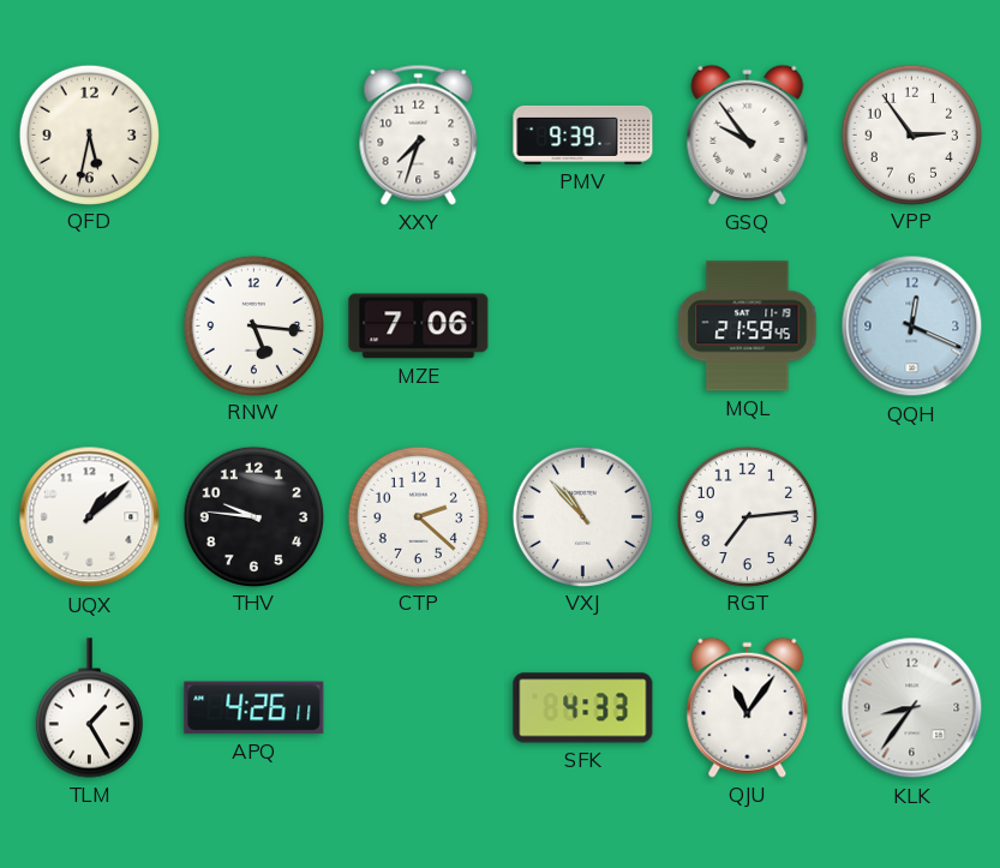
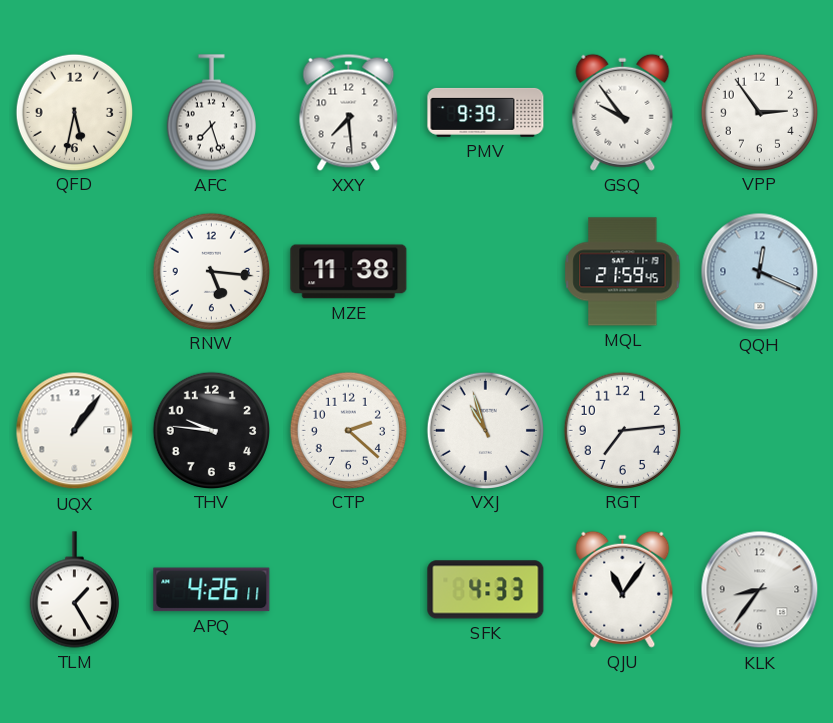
AFC: none -> 7:27
XXY: 7:33 -> 7:29
MZE: 7:06 -> 11:38
UQX: 1:08 -> 1:06
VXJ: 10:53 -> 10:57
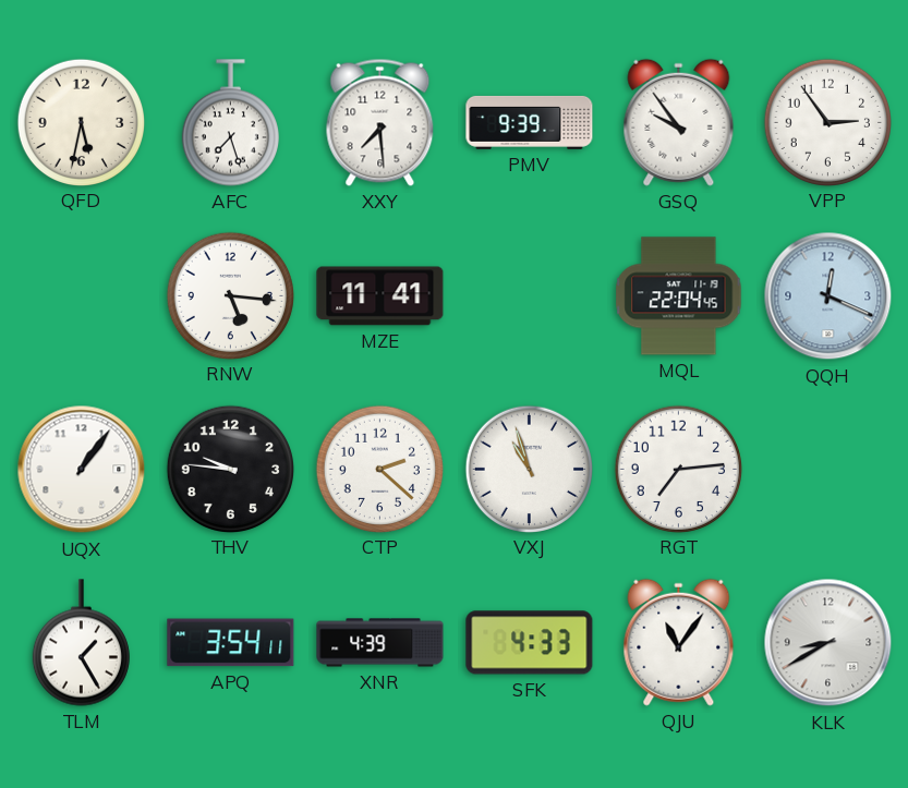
MZE: 11:38 -> 11:41
MQL: 21:59 -> 22:04
APQ: 4:26 -> 3:54
XNR: none -> 4:39
KLK: 8:36 -> 8:40
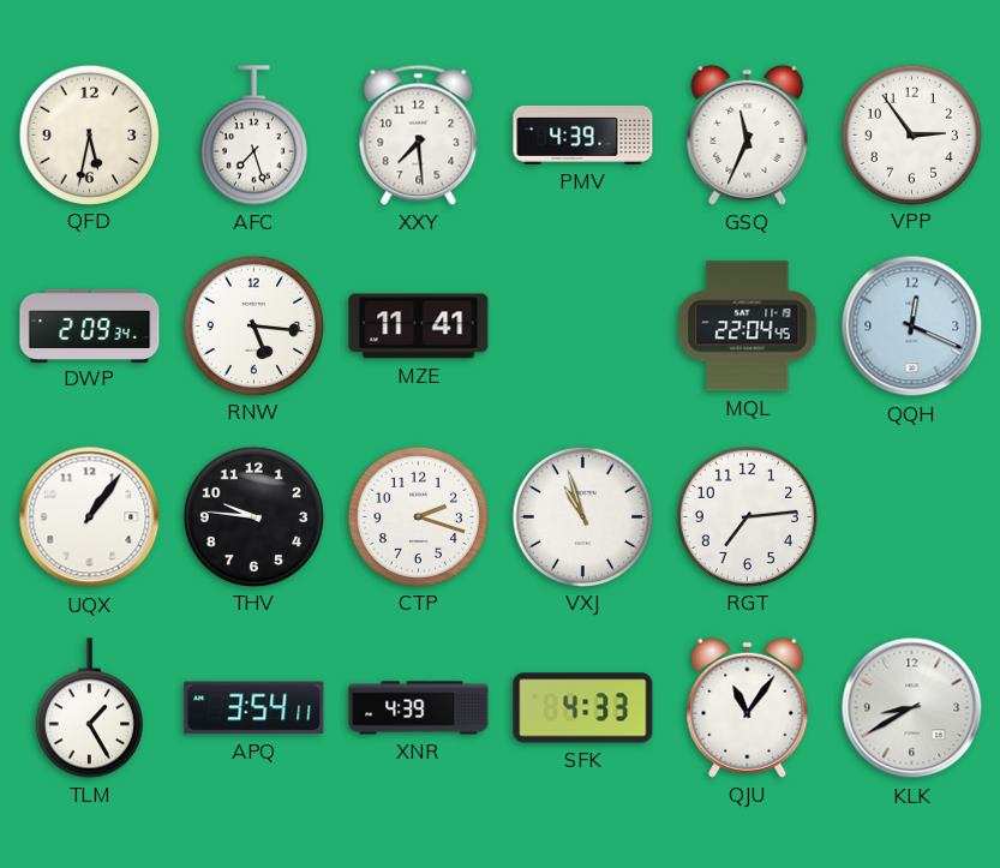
PMV: 9:39 -> 4:39
GSQ: 9:54 -> 11:34
DWP: none -> 2:09
CTP: 2:22 -> 2:18
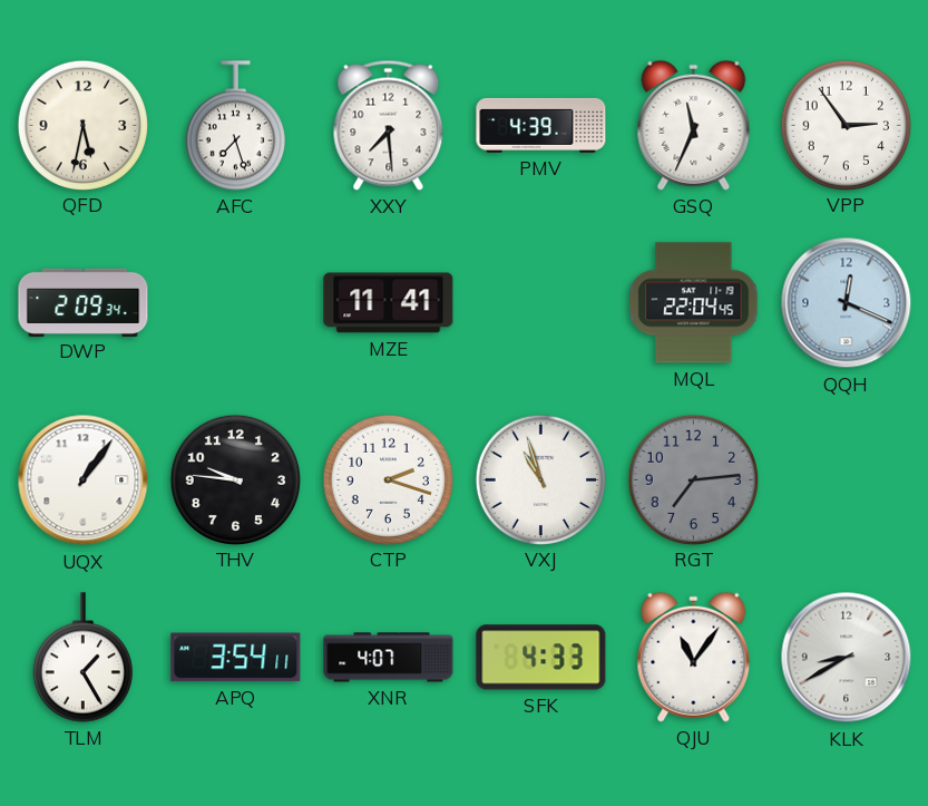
RNW: 5:16 -> none
RGT dial: white -> grey
XNR: 4:39 -> 4:07
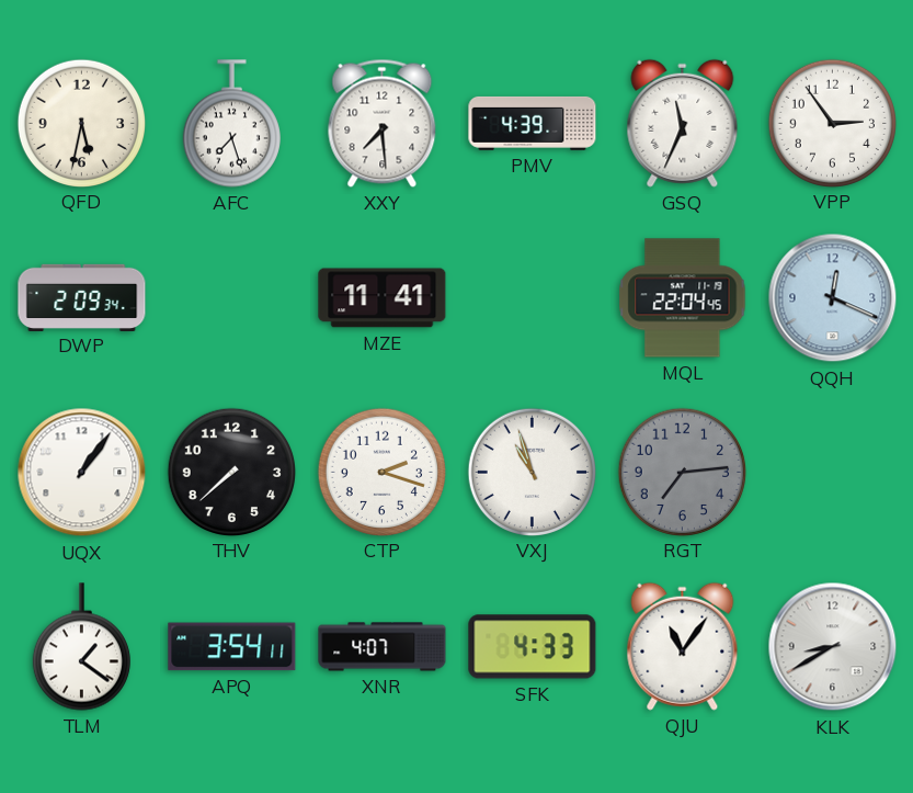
THV: 9:46 -> 7:38
TLM: 1:25 -> 1:21
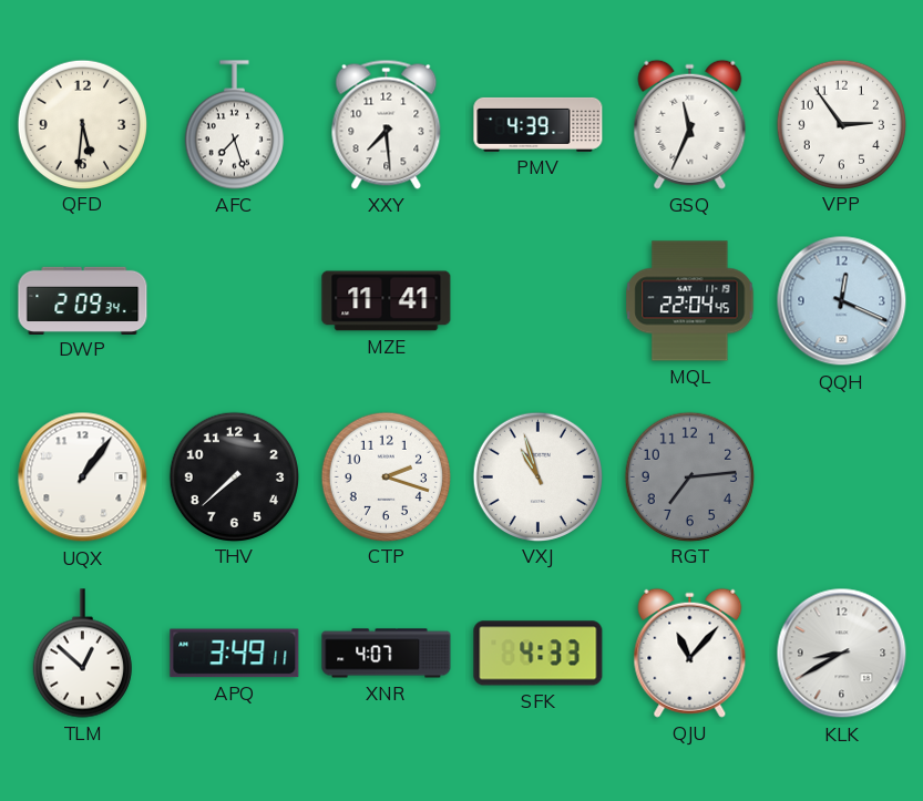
QFD: 5:32 -> 5:31
TLM: 1:21 -> 12:52
APQ: 3:54 -> 3:49
QJU: 11:06 -> 11:07
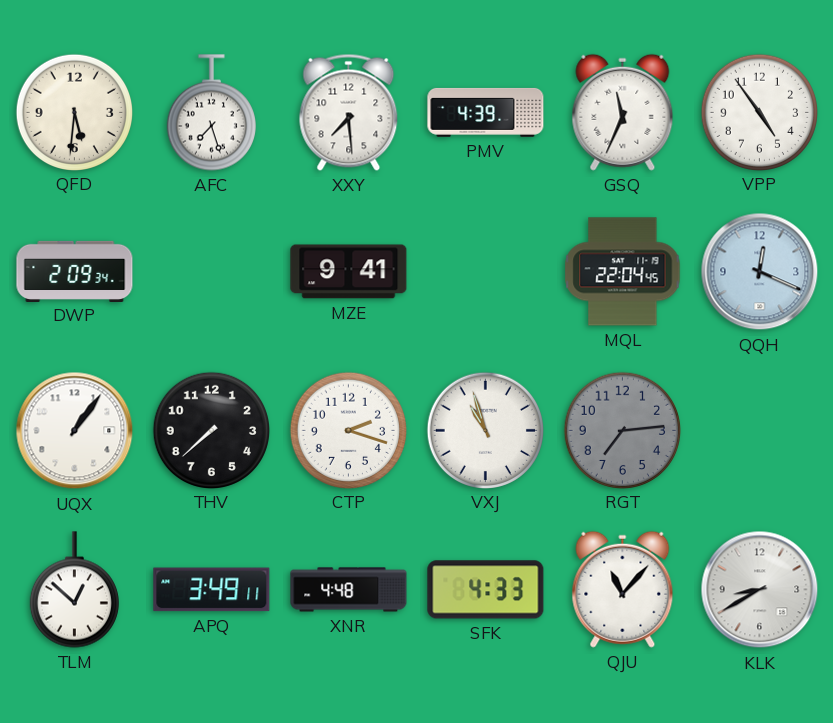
VPP: 2:54 -> 4:54
MZE: 11:41 -> 9:41
XNR: 4:07 -> 4:48
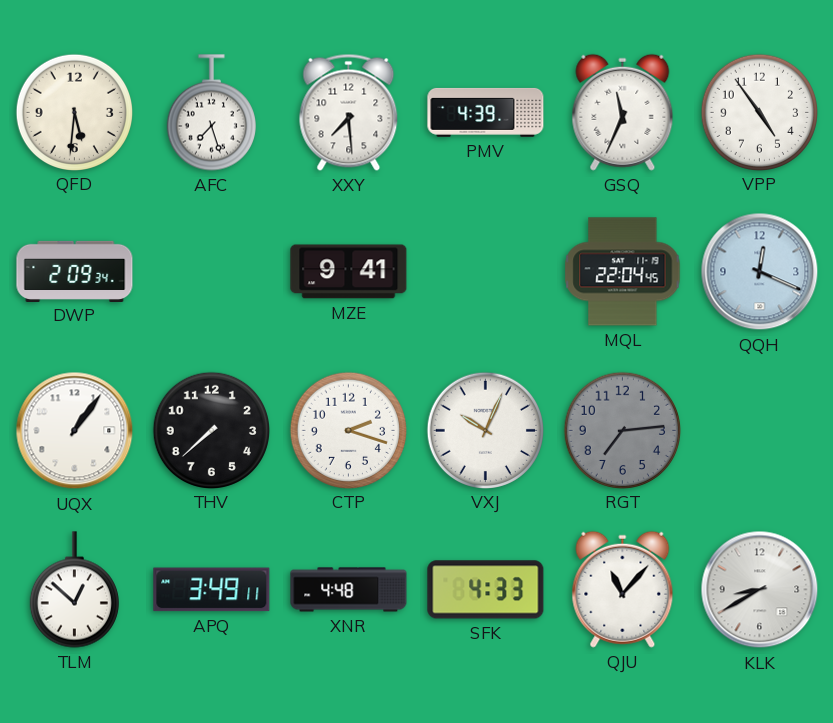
VXJ: 10:57 -> 10:04
